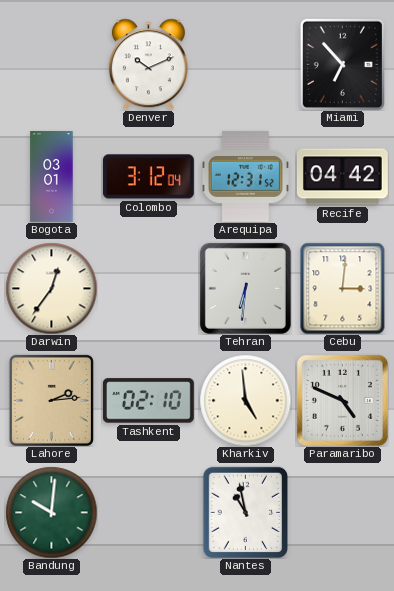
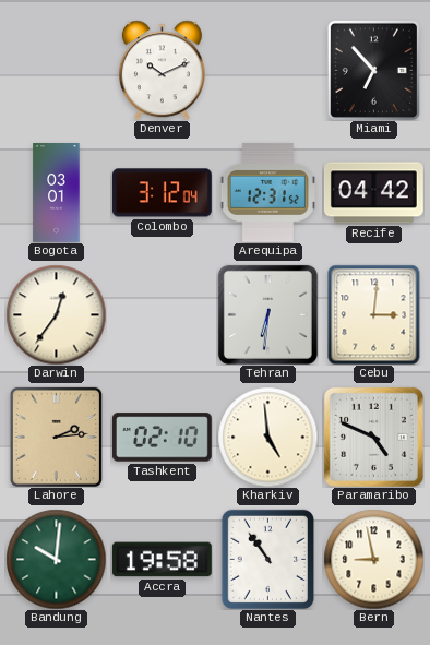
Accra: none -> 19:58
Nantes: 10:58 -> 10:54
Bern: none -> 8:58
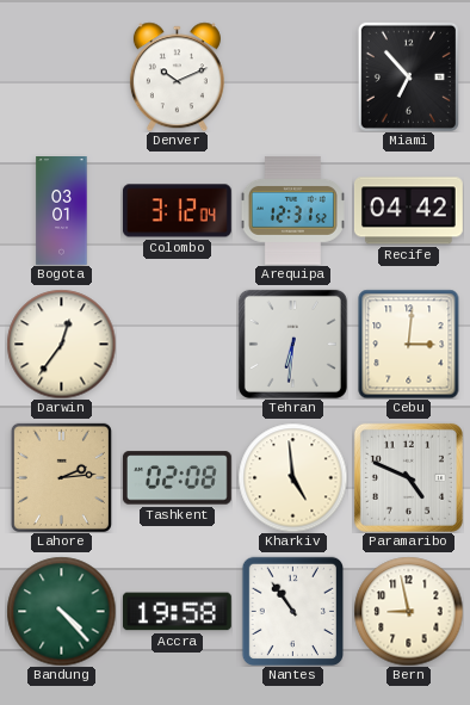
Tashkent: 02:10 -> 02:08
Bandung: 10:01 -> 4:23
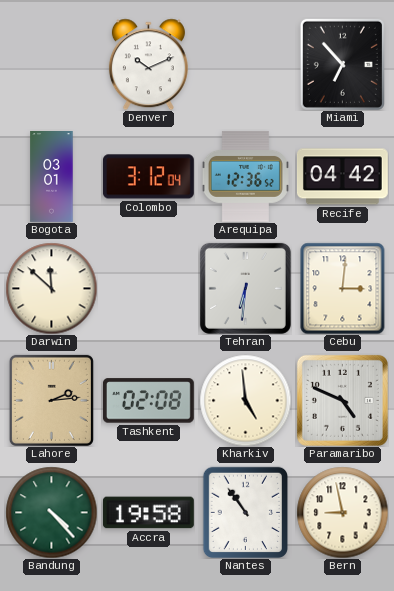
Arequipa: 12:31 -> 12:36
Darwin: 12:36 -> 11:52
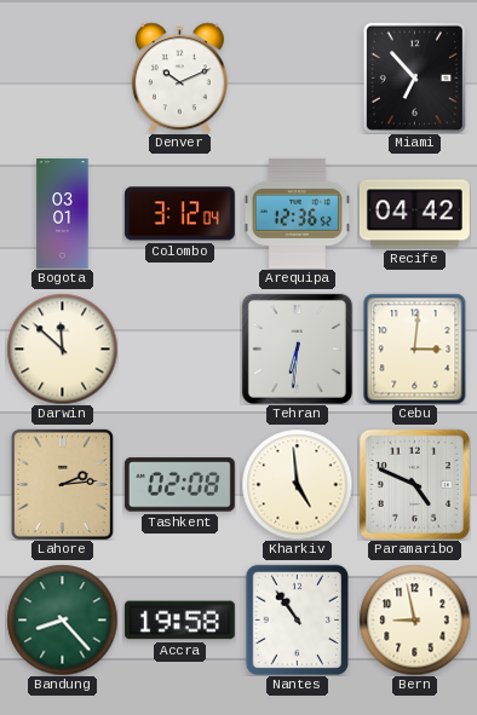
Bandung: 4:23 -> 8:23
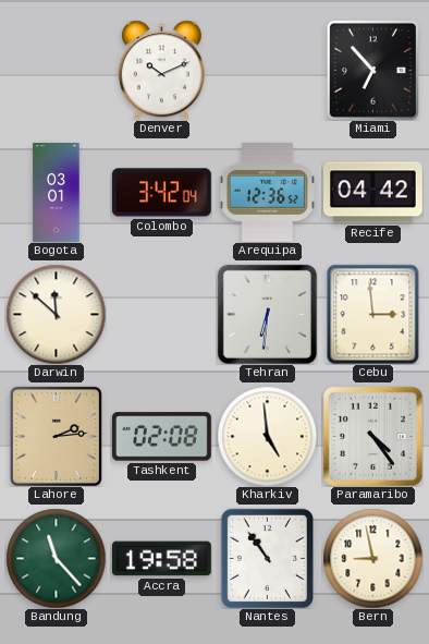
Colombo: 3:12 -> 3:42
Cebu: 3:01 -> 2:59
Paramaribo: 4:49 -> 4:24
Bandung: 8:23 -> 11:23
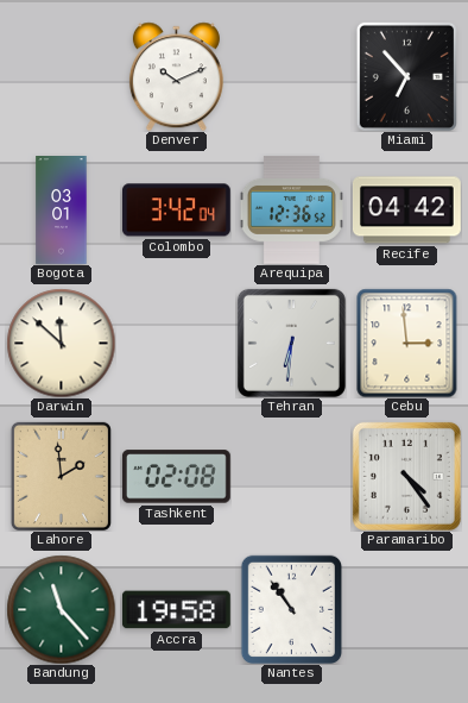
Lahore: 2:14 -> 1:59
Kharkiv: 4:59 -> none
Bern: 8:58 -> none
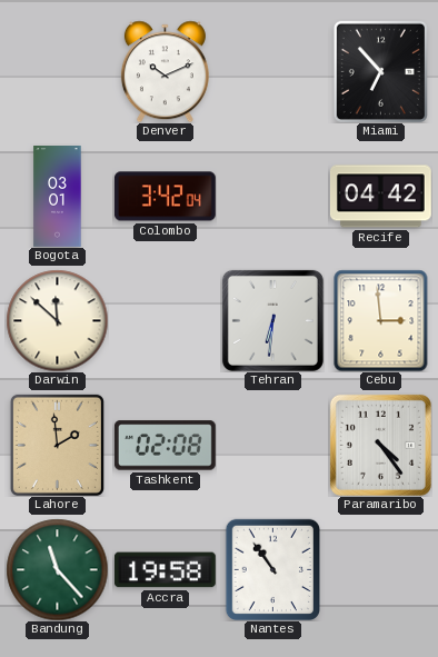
Arequipa: 12:36 -> none
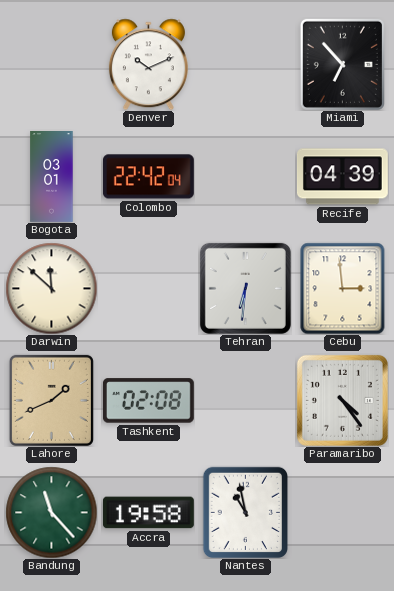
Colombo: 3:42 -> 22:42
Recife: 04:42 -> 04:39
Lahore: 1:59 -> 1:41
Nantes: 10:54 -> 10:58
